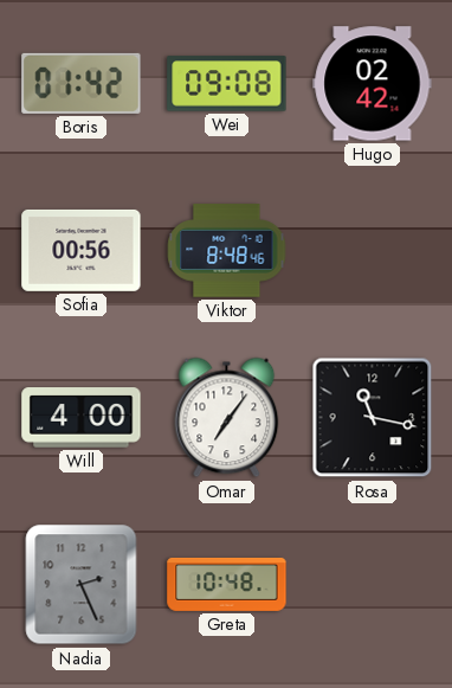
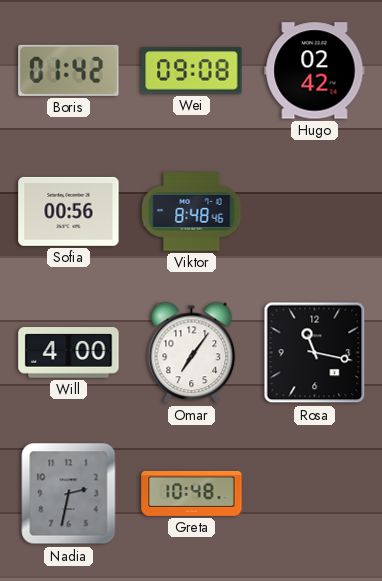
Nadia: 2:26 -> 2:32
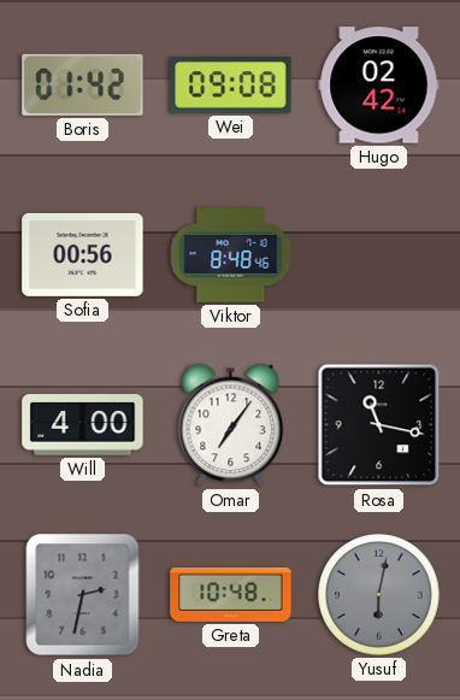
Yusuf: none -> 6:02
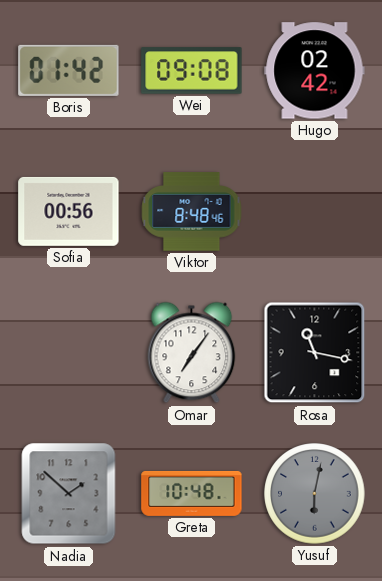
Will: 4:00 -> none
Nadia: 2:32 -> 1:52
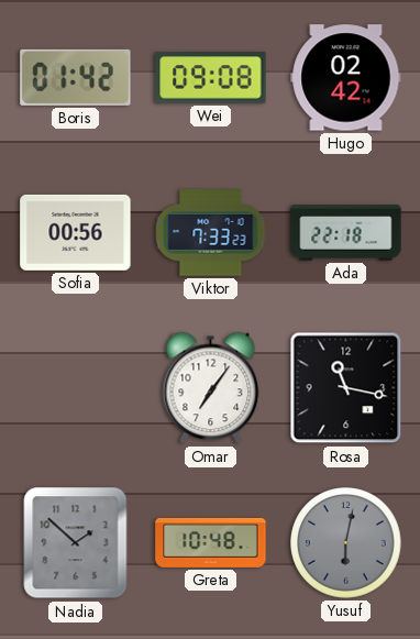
Viktor: 8:48 -> 7:33
Ada: none -> 22:18
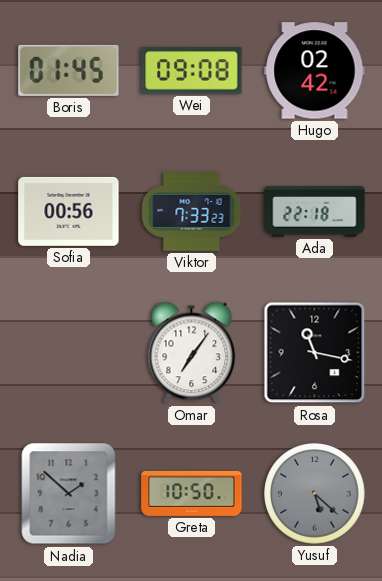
Boris: 01:42 -> 01:45
Greta: 10:48 -> 10:50
Yusuf: 6:02 -> 5:22
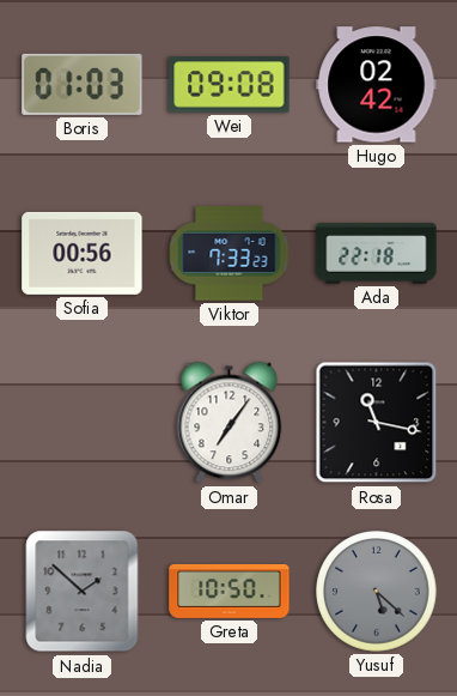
Boris: 01:45 -> 01:03
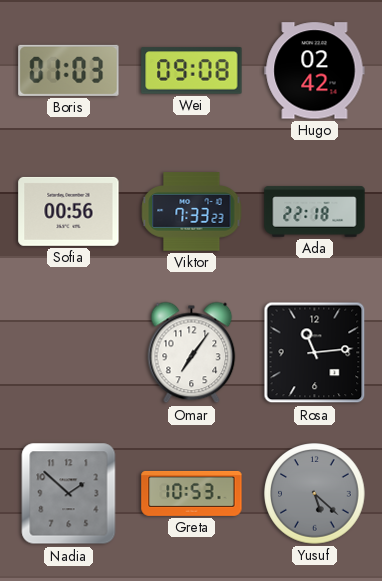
Rosa: 11:17 -> 11:14
Greta: 10:50 -> 10:53
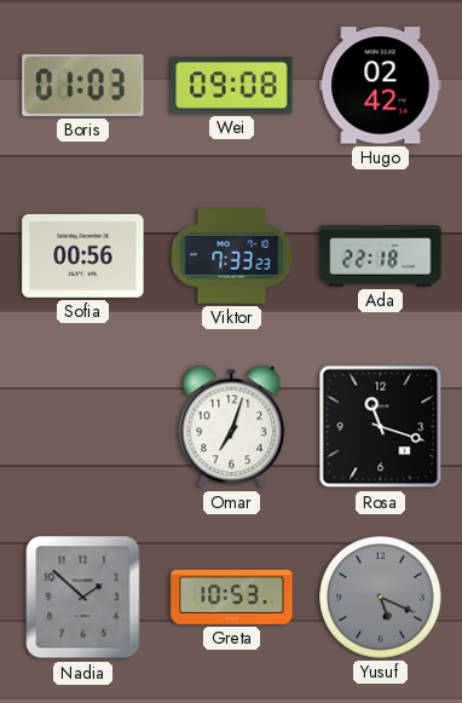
Omar: 7:06 -> 7:03
Rosa: 11:14 -> 11:18
Yusuf: 5:22 -> 5:19
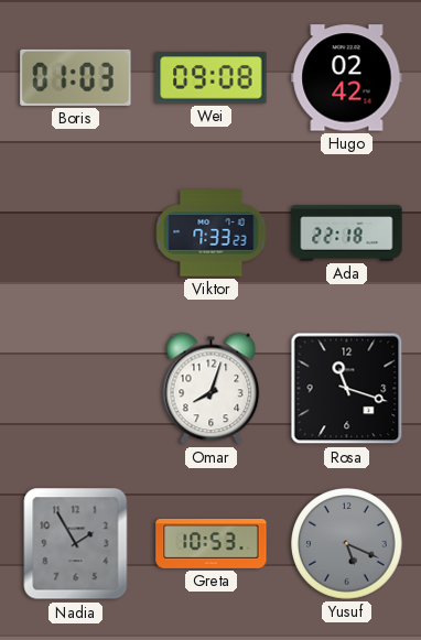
Sofia: 00:56 -> none
Omar: 7:03 -> 8:03
Nadia: 1:52 -> 1:55
